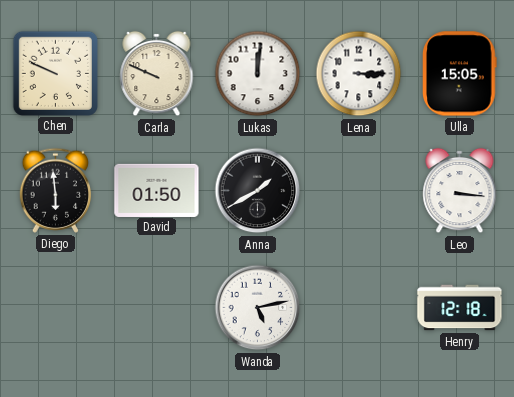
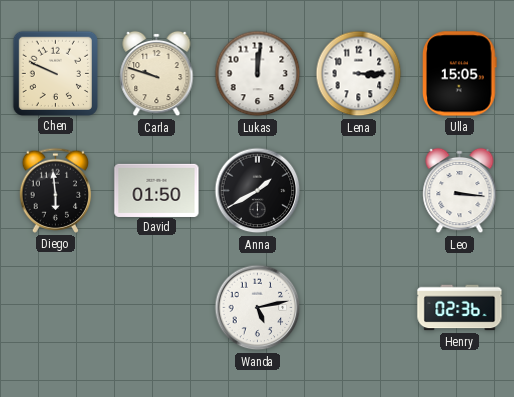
Carla: 9:49 -> 9:48
Henry: 12:18 -> 02:36
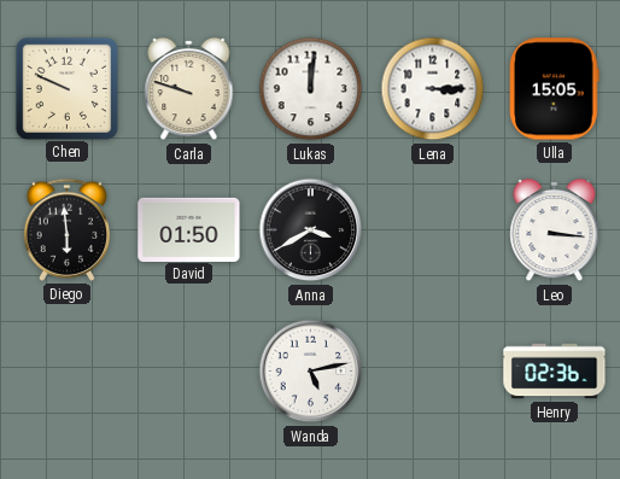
Anna: 1:40 -> 3:40
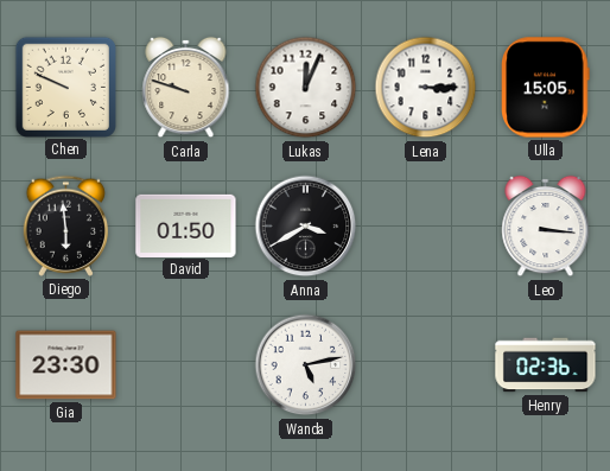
Lukas: 12:01 -> 12:04
Gia: none -> 23:30
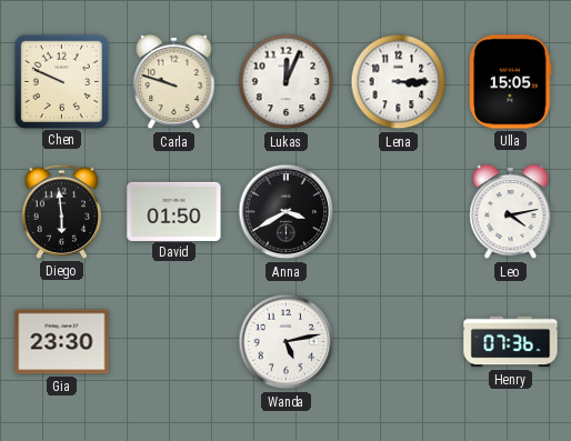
Leo: 3:16 -> 4:13
Henry: 02:36 -> 07:36
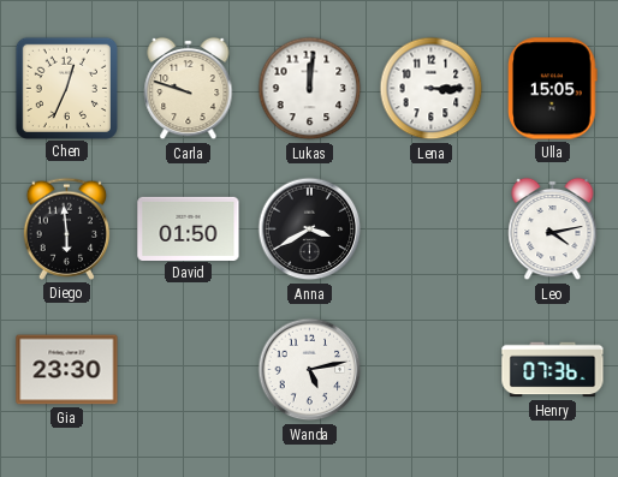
Chen: 9:49 -> 12:34
Lukas: 12:04 -> 12:01
